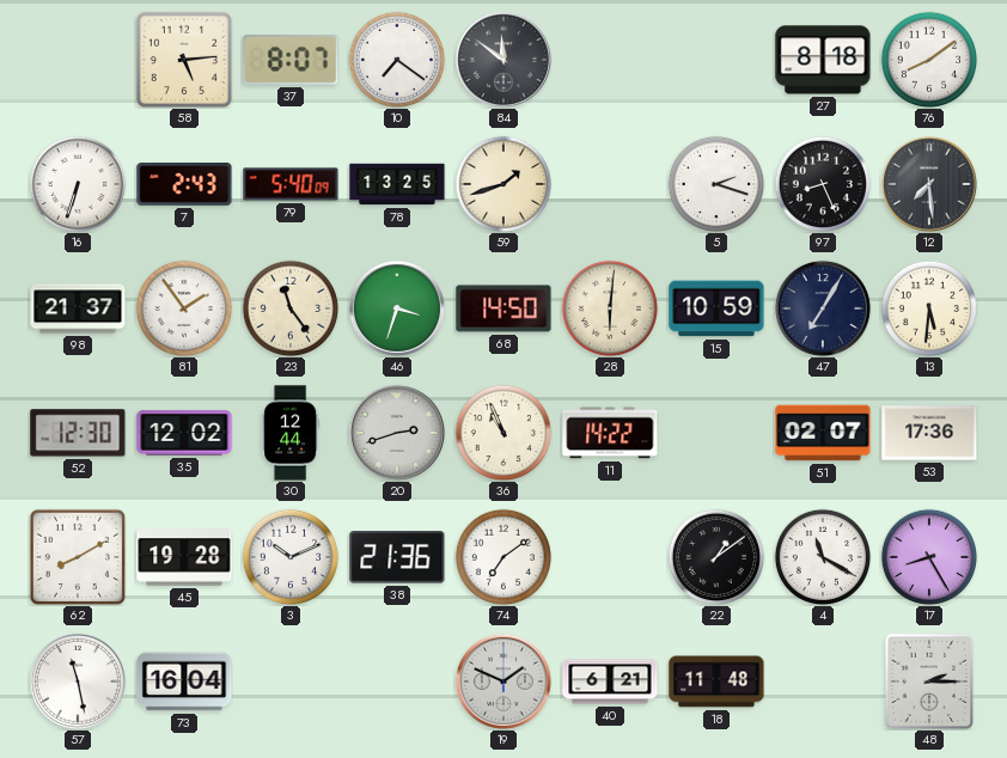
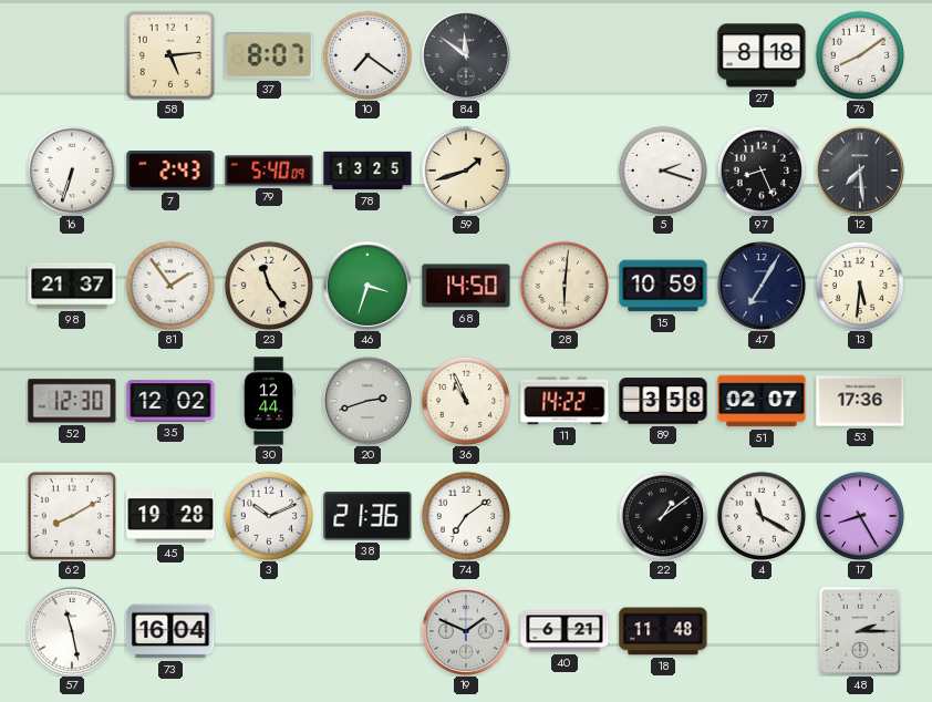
89: none -> 3:58
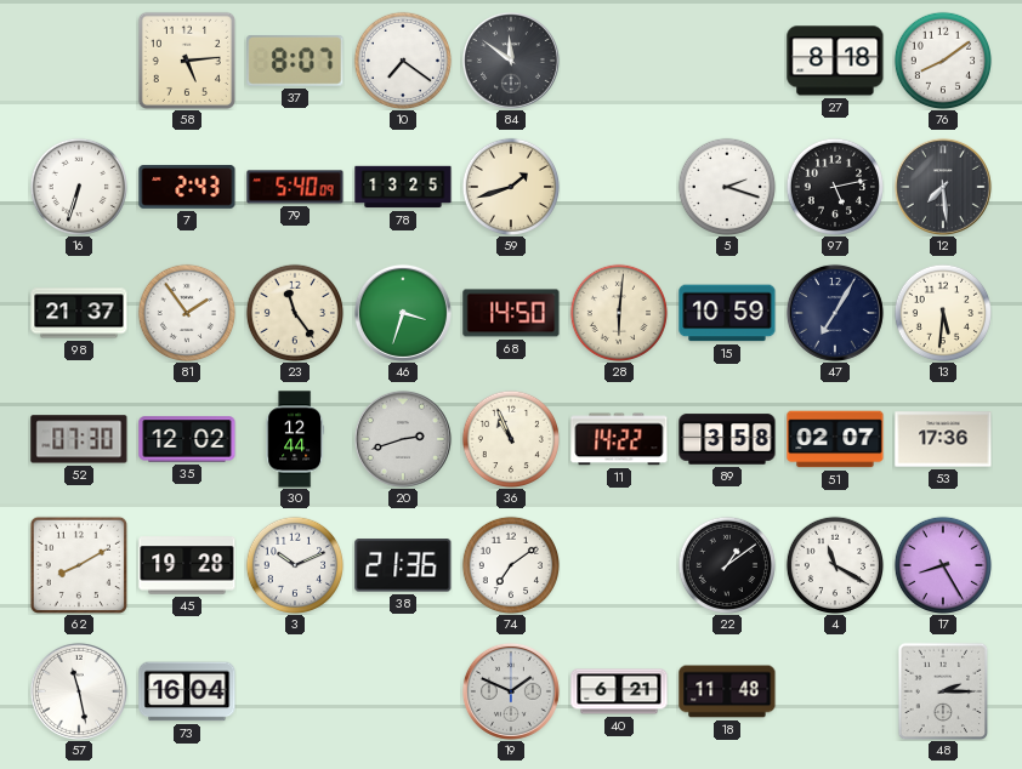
97: 8:26 -> 5:13
52: 12:30 -> 07:30
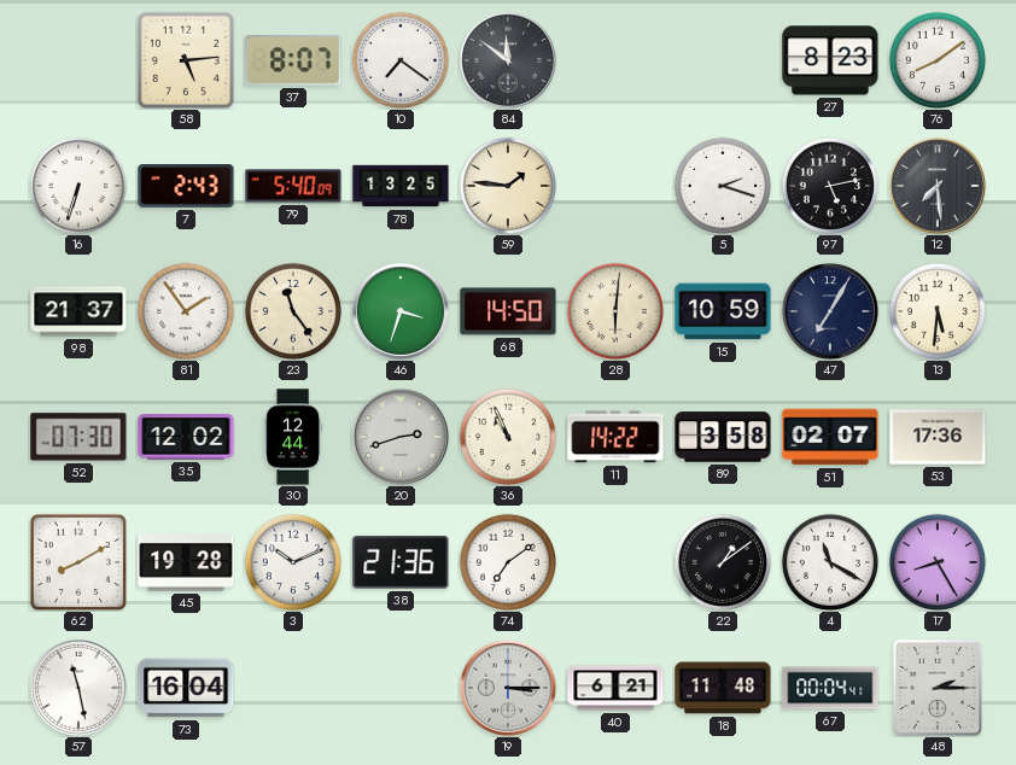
27: 8:18 -> 8:23
59: 1:42 -> 1:46
19: 1:49 -> 3:15
67: none -> 00:04
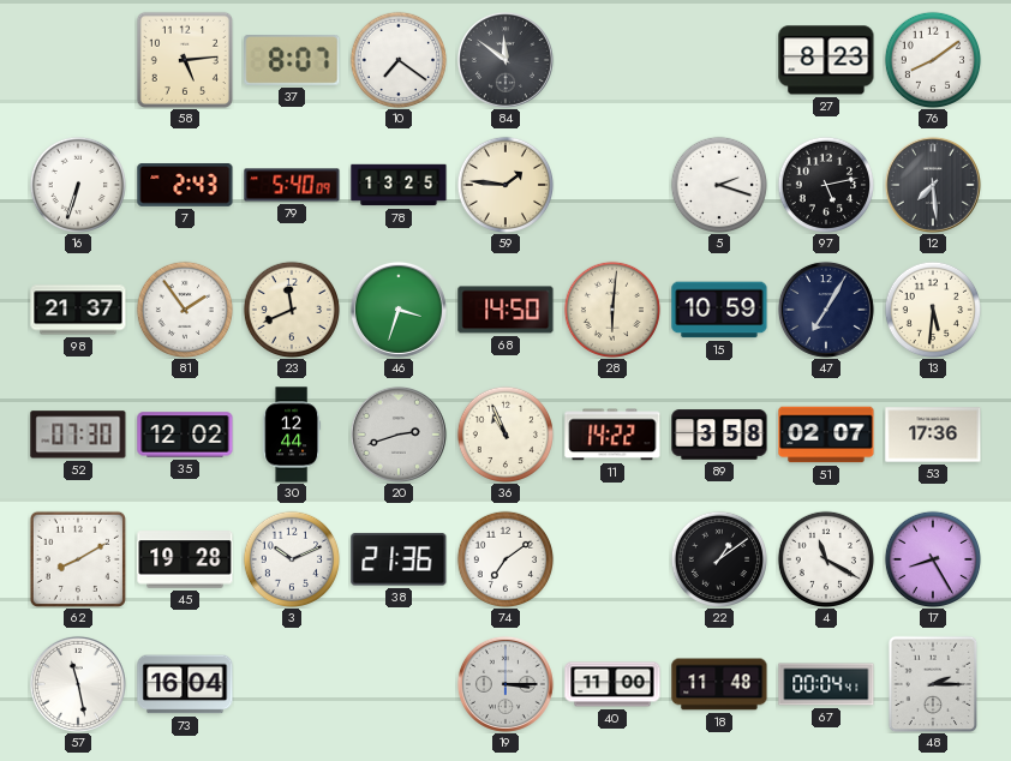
23: 11:24 -> 11:41
40: 6:21 -> 11:00
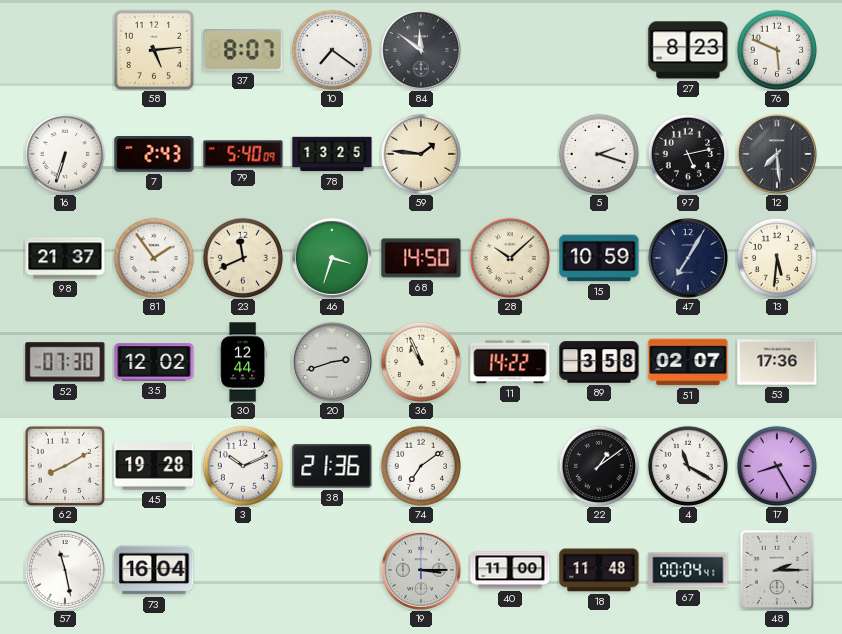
76: 8:09 -> 5:49
28: 6:01 -> 10:08
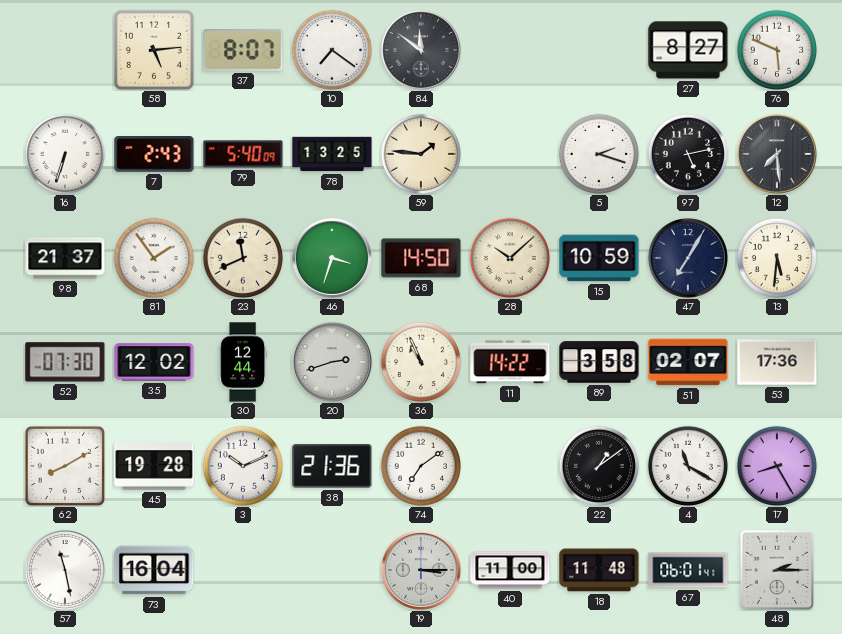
27: 8:23 -> 8:27
67: 00:04 -> 06:01
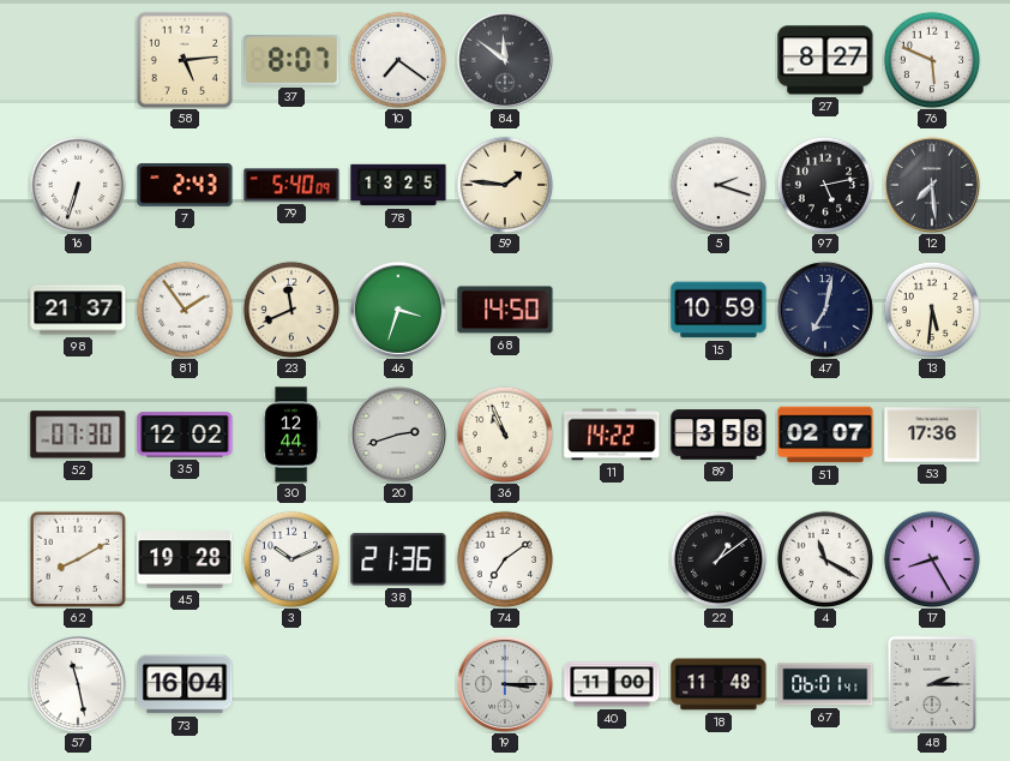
28: 10:08 -> none
47: 7:05 -> 7:02
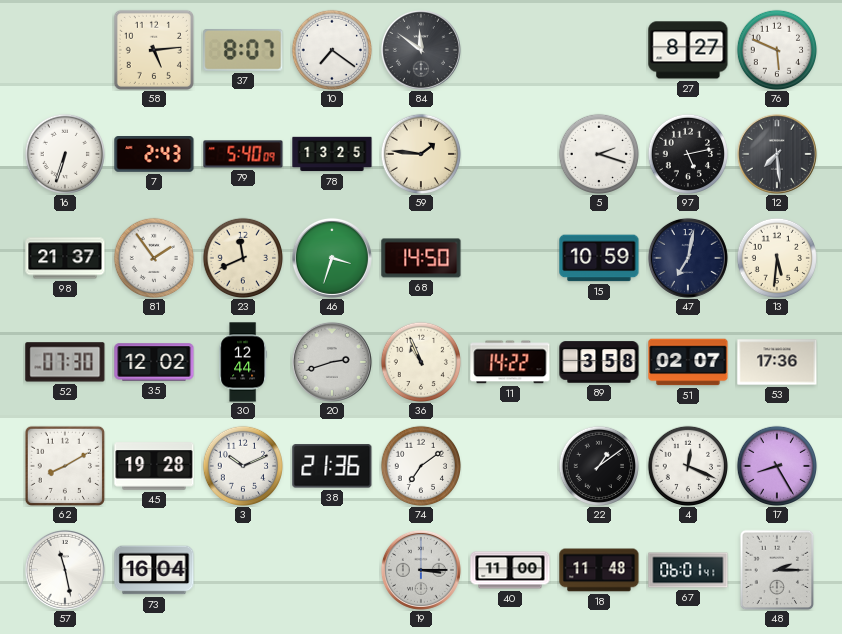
4: 11:20 -> 12:19
